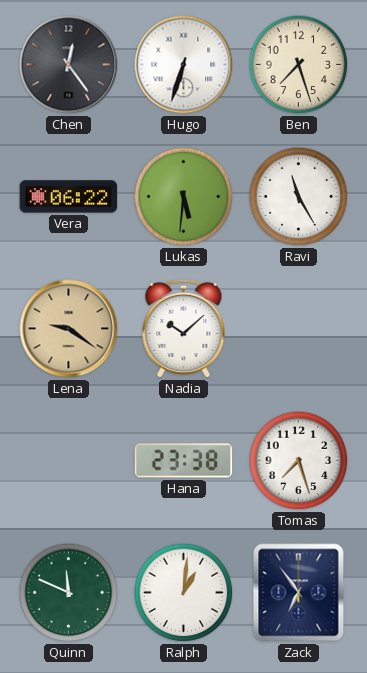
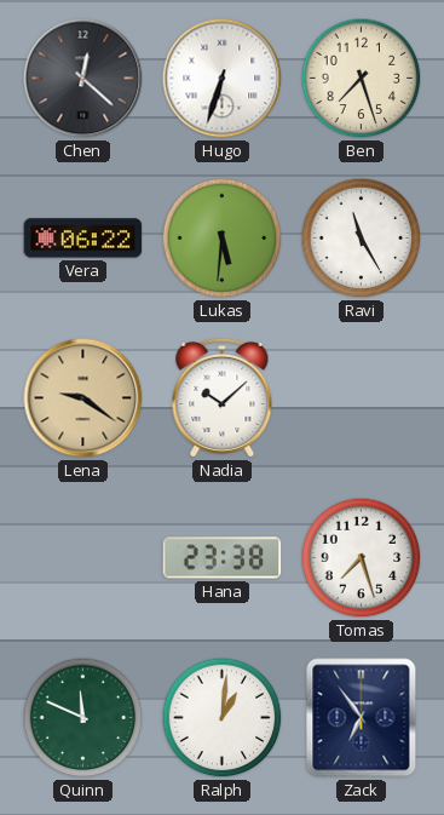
Chen: 12:24 -> 12:22
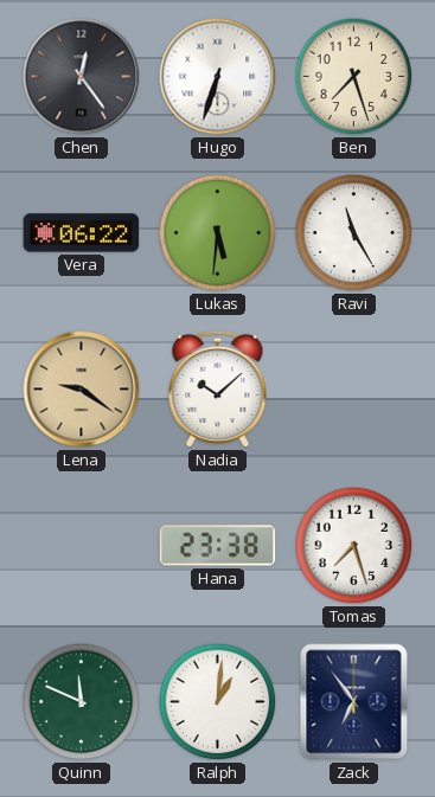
Chen: 12:22 -> 12:24
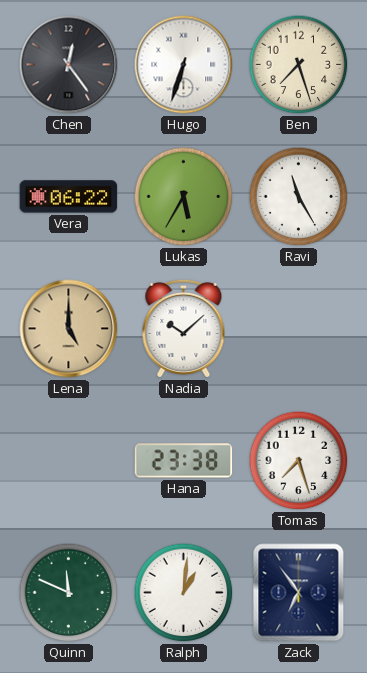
Lukas: 5:31 -> 5:35
Lena: 9:21 -> 5:00
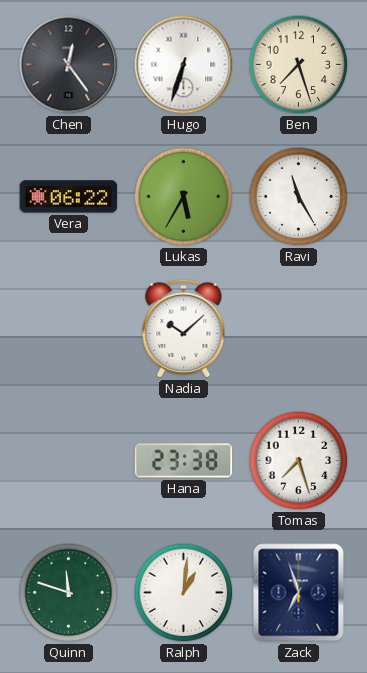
Lena: 5:00 -> none
Quinn: 11:49 -> 11:48
Zack: 6:54 -> 6:57
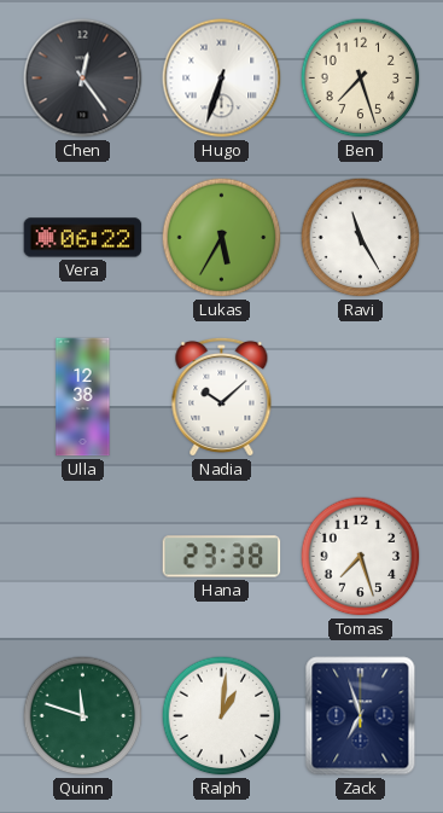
Ulla: none -> 12:38
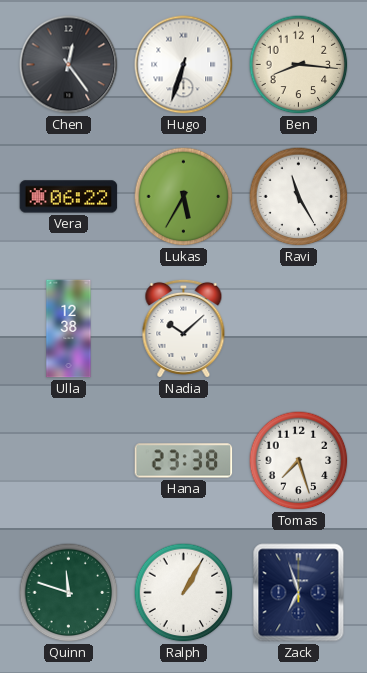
Ben: 7:27 -> 8:16
Ralph: 1:01 -> 1:05
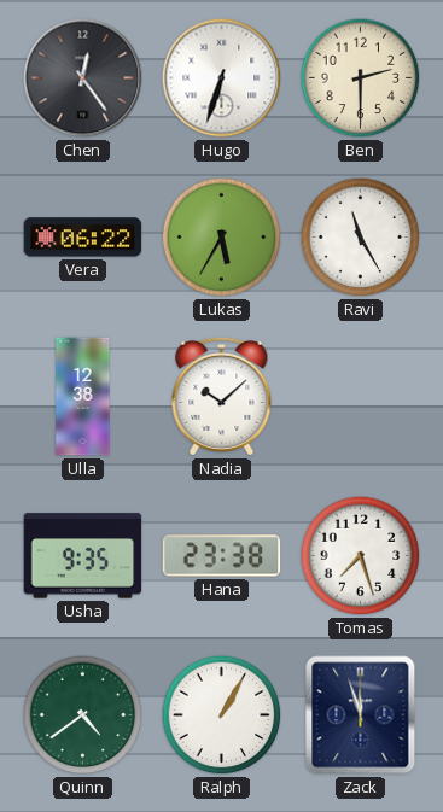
Ben: 8:16 -> 2:30
Usha: none -> 9:35
Quinn: 11:48 -> 4:39
Zack: 6:57 -> 11:57
